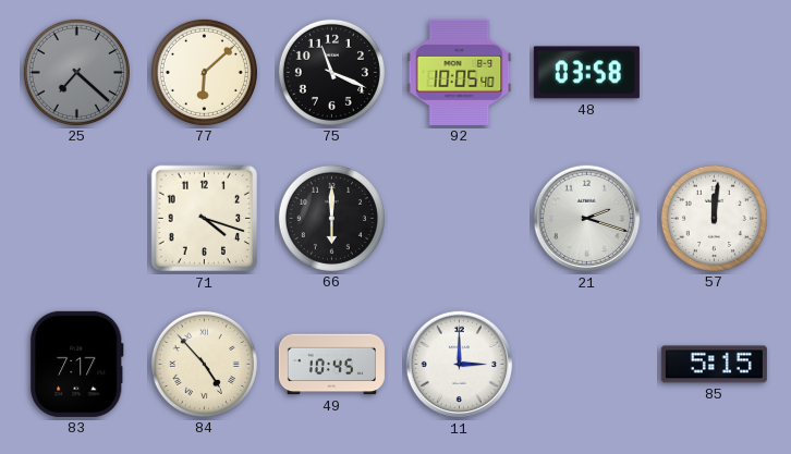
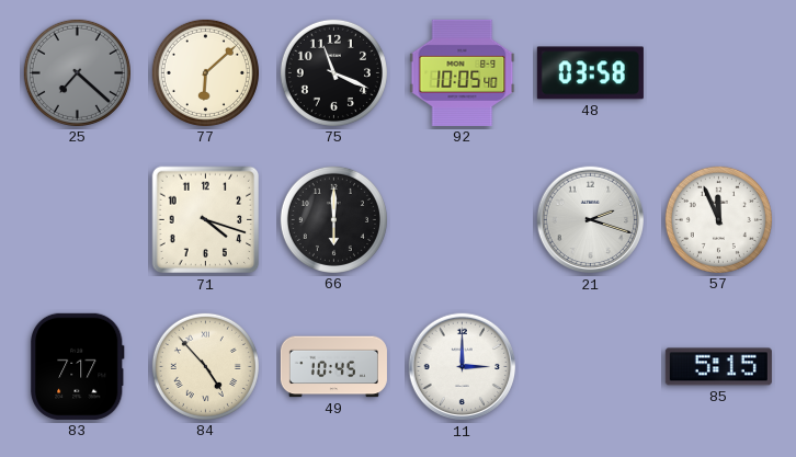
57: 12:01 -> 11:56
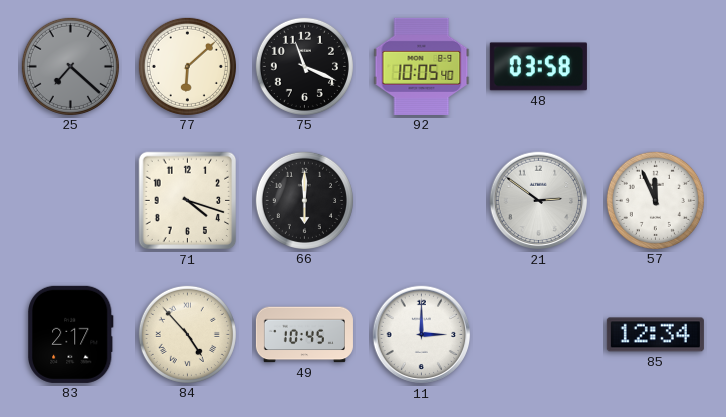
21: 2:18 -> 2:51
83: 7:17 -> 2:17
85: 5:15 -> 12:34
